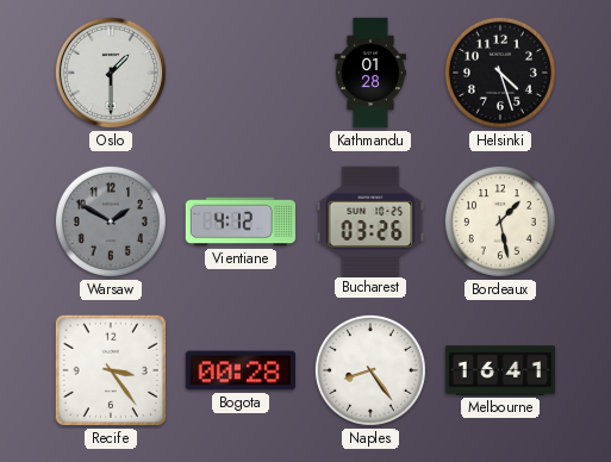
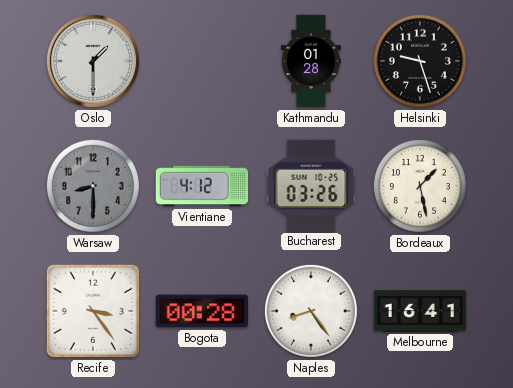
Helsinki: 4:27 -> 9:27
Warsaw: 1:50 -> 8:30
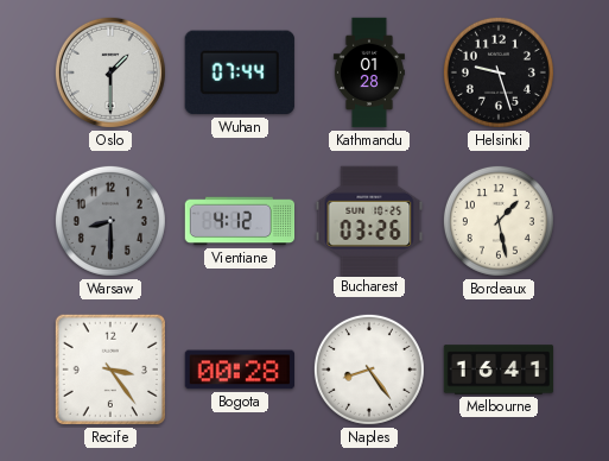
Wuhan: none -> 07:44
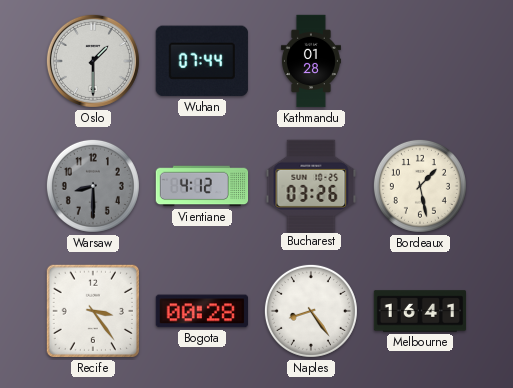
Helsinki: 9:27 -> none
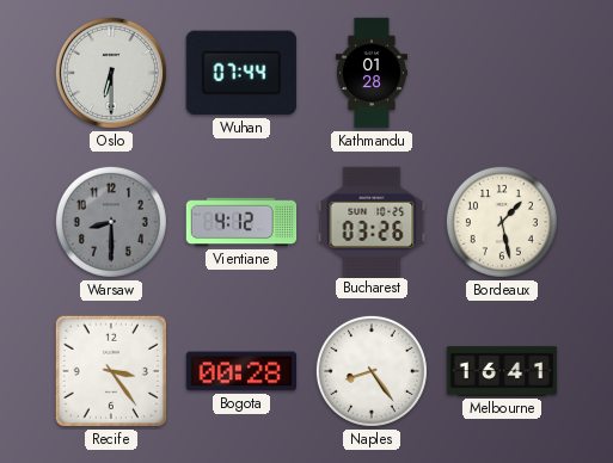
Oslo: 1:30 -> 6:30
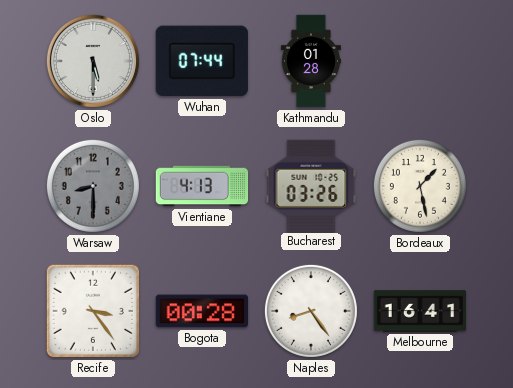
Oslo: 6:30 -> 5:30
Vientiane: 4:12 -> 4:13
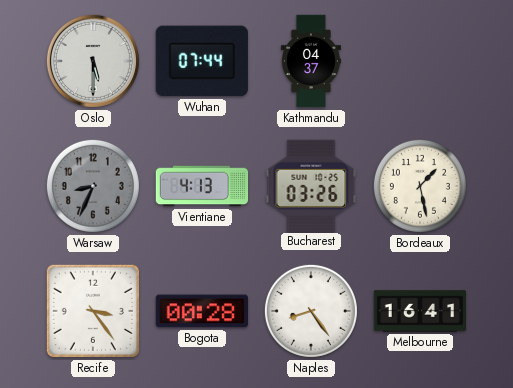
Kathmandu: 01:28 -> 04:37
Warsaw: 8:30 -> 8:34
